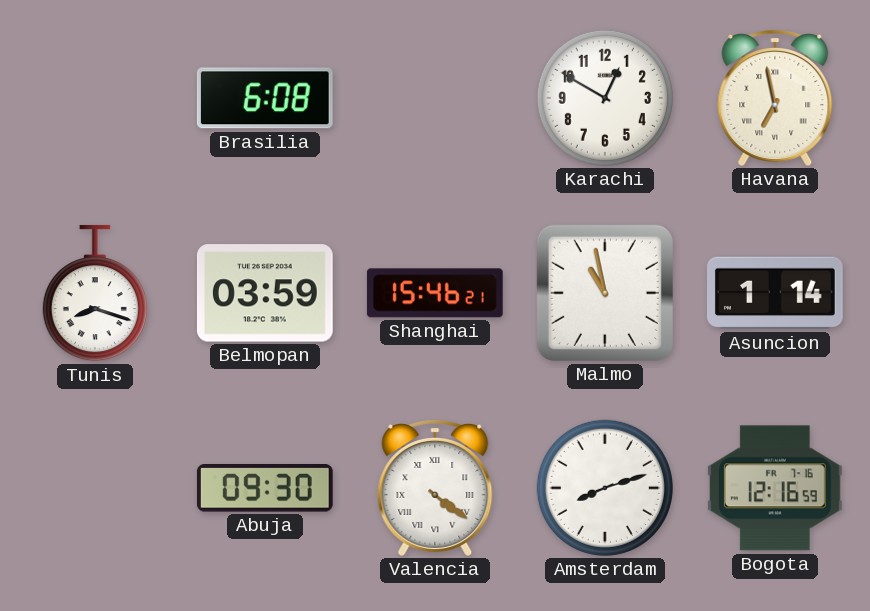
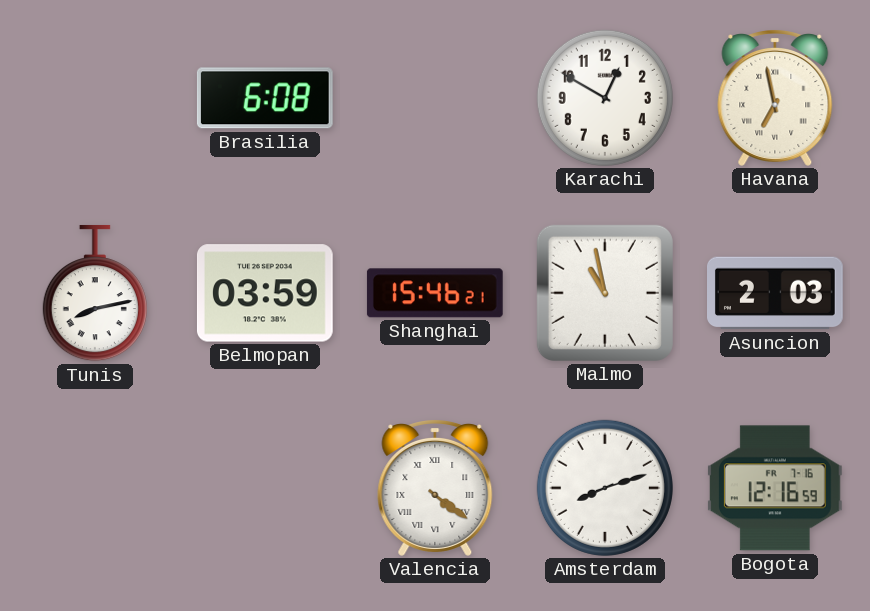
Tunis: 8:18 -> 8:13
Asuncion: 1:14 -> 2:03
Abuja: 09:30 -> none
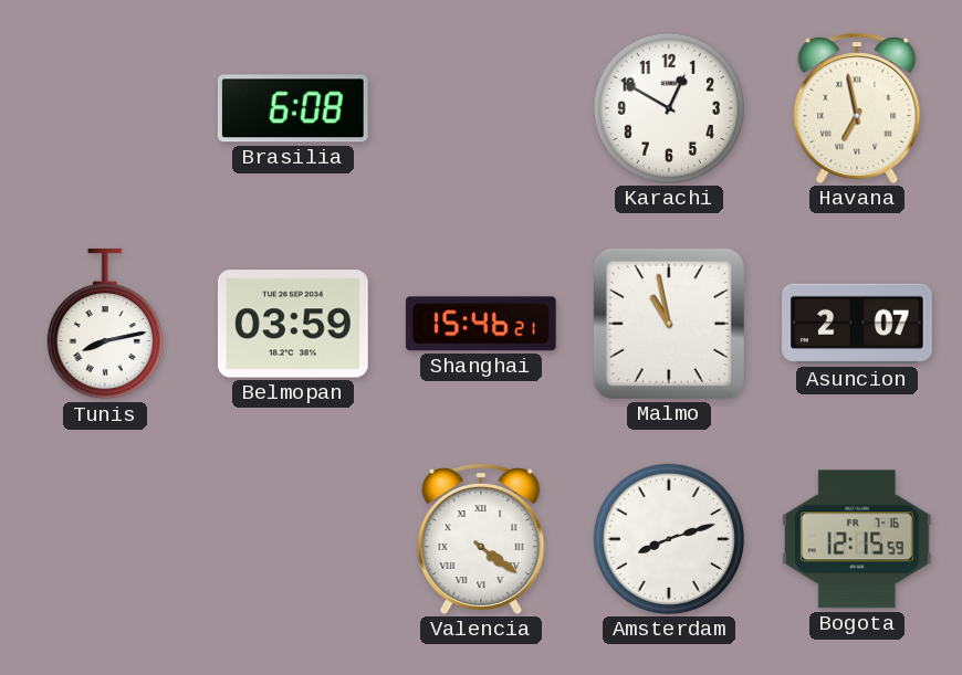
Asuncion: 2:03 -> 2:07
Bogota: 12:16 -> 12:15
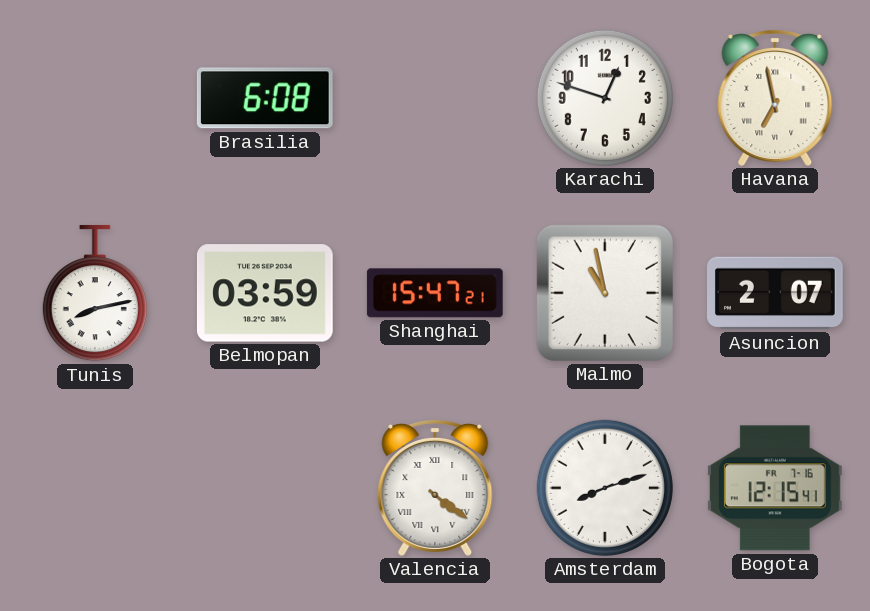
Karachi: 12:50 -> 12:48
Shanghai: 15:46 -> 15:47
Bogota: 12:15:59 -> 12:15:41
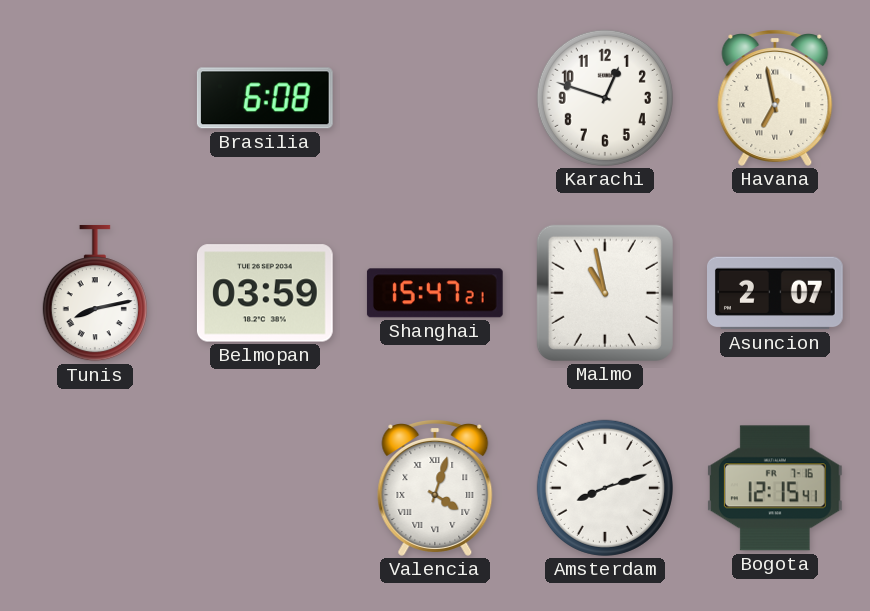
Valencia: 4:21 -> 4:03
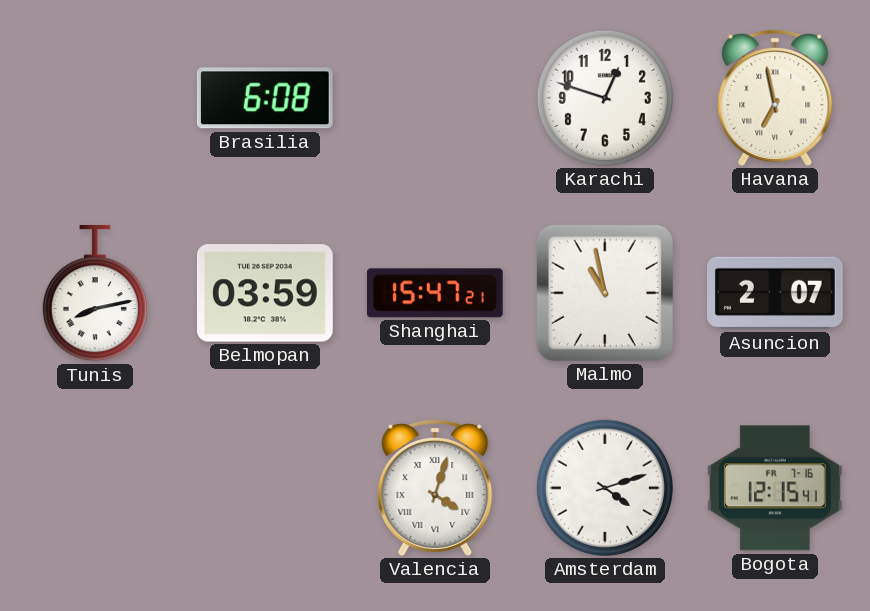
Amsterdam: 8:12 -> 4:12
